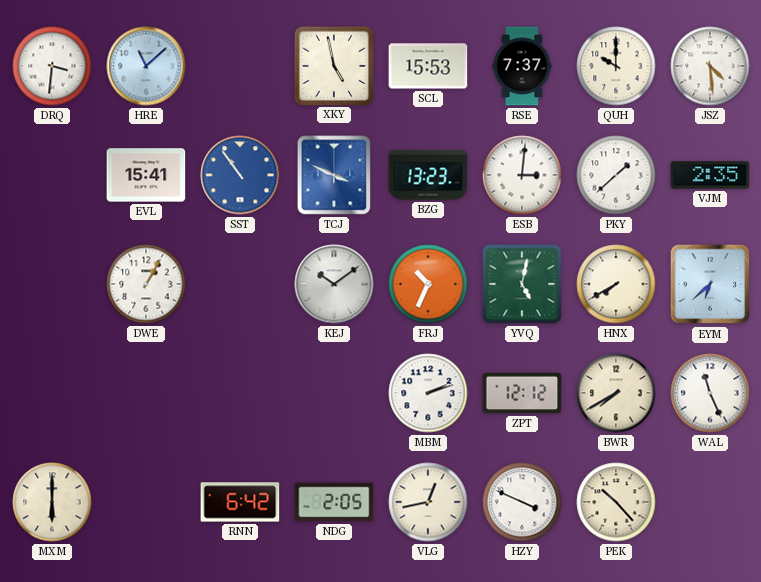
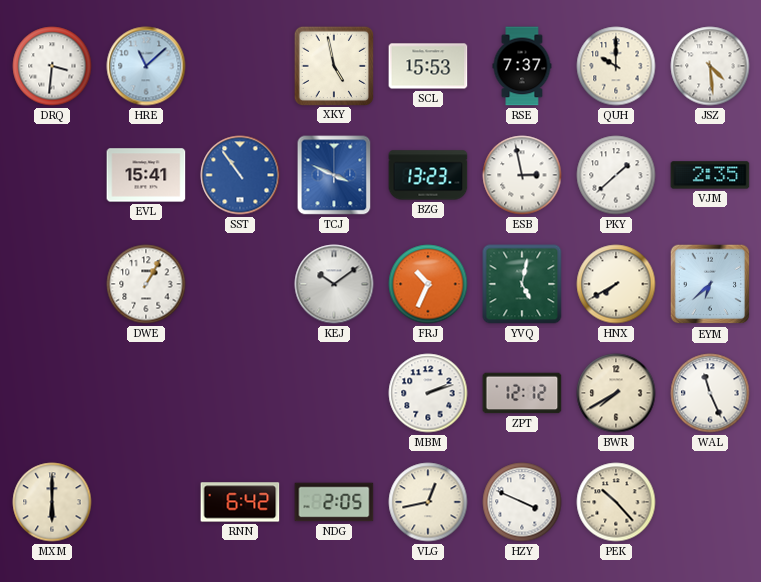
ESB: 3:01 -> 2:58
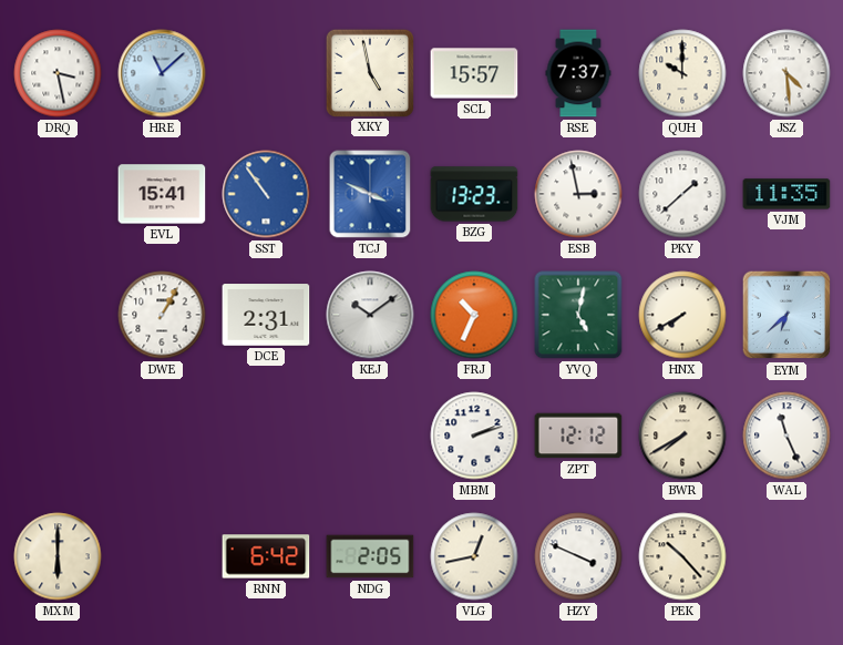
DRQ: 3:31 -> 3:28
SCL: 15:53 -> 15:57
VJM: 2:35 -> 11:35
DCE: none -> 2:31
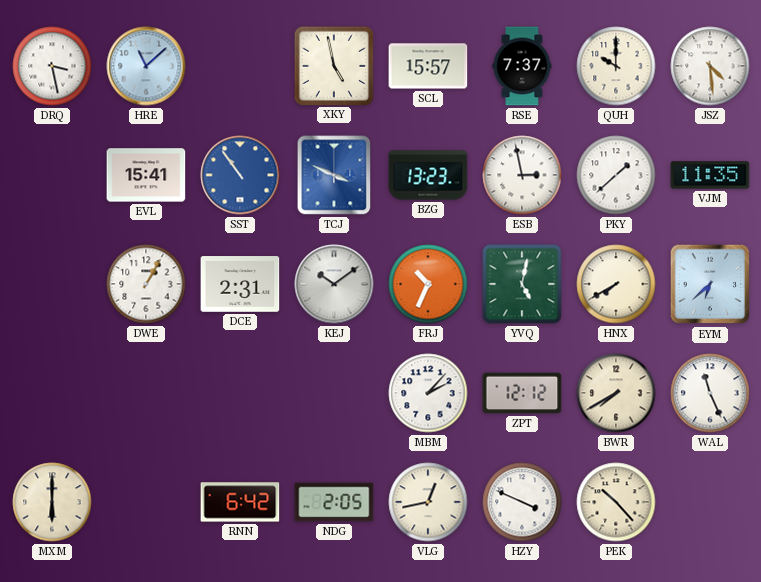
MBM: 2:12 -> 2:07
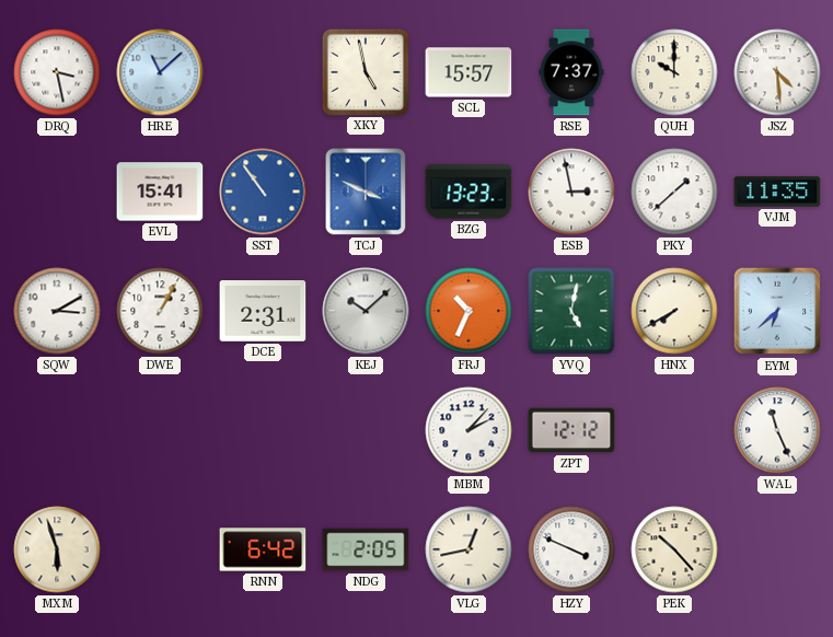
SQW: none -> 3:10
KEJ: 10:09 -> 10:08
BWR: 7:40 -> none
MXM: 6:00 -> 5:57
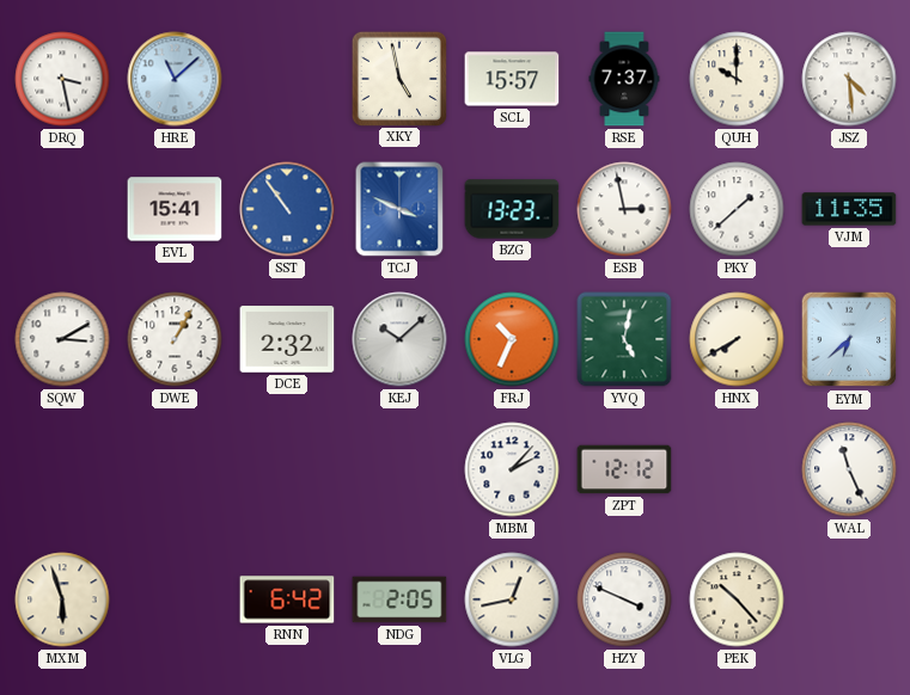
DCE: 2:31 -> 2:32
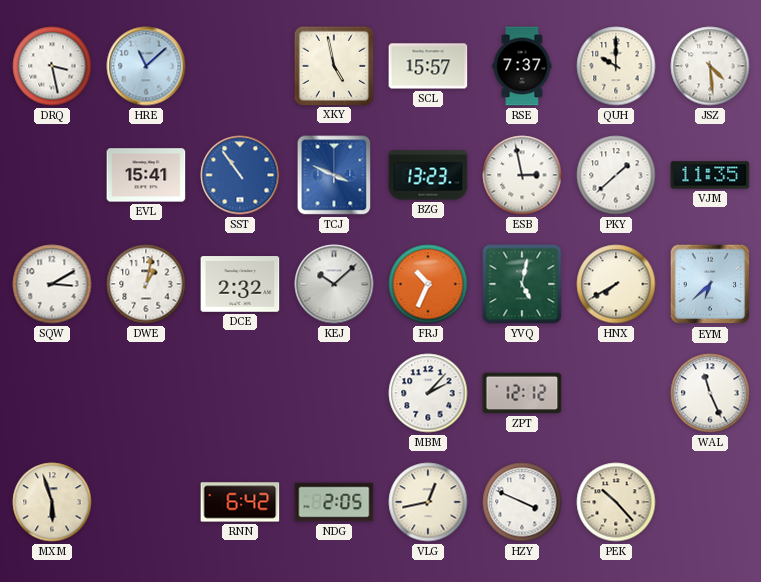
DWE: 1:05 -> 1:02
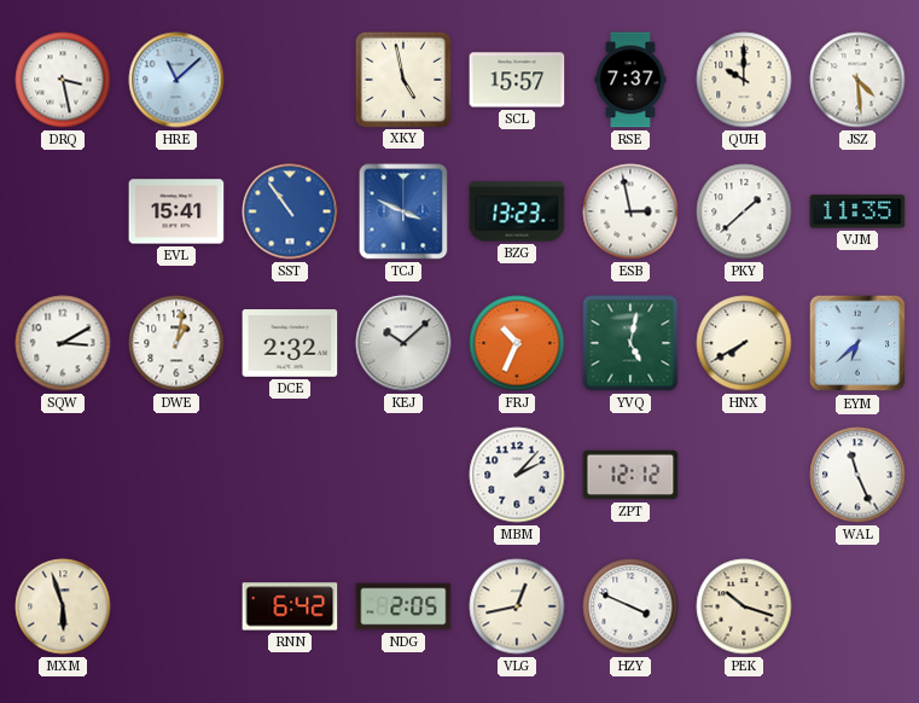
PEK: 10:23 -> 10:18
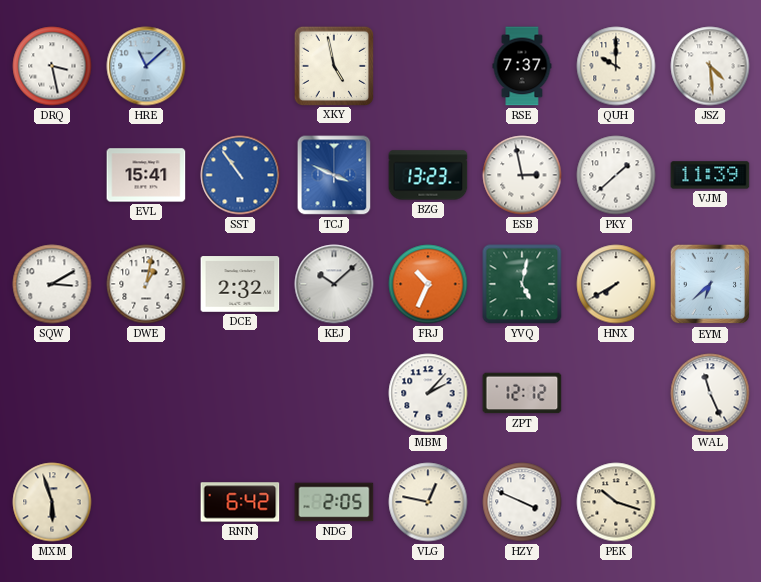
SCL: 15:57 -> none
VJM: 11:35 -> 11:39
VLG: 12:43 -> 12:47
